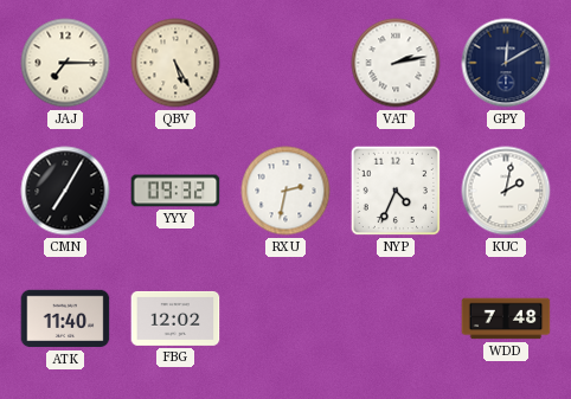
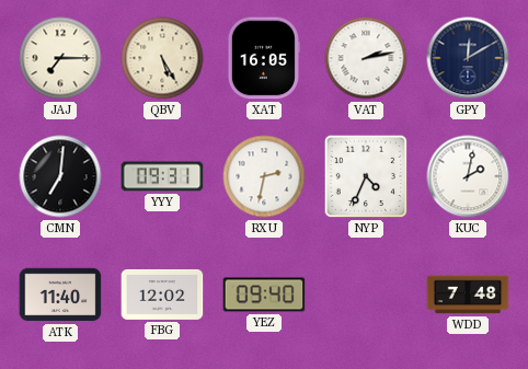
XAT: none -> 16:05
CMN: 7:05 -> 7:01
YYY: 09:32 -> 09:31
YEZ: none -> 09:40
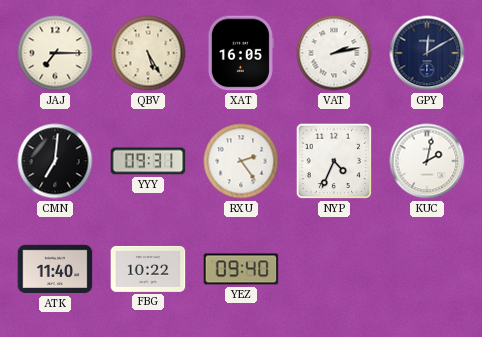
RXU: 2:32 -> 2:24
FBG: 12:02 -> 10:22
WDD: 7:48 -> none
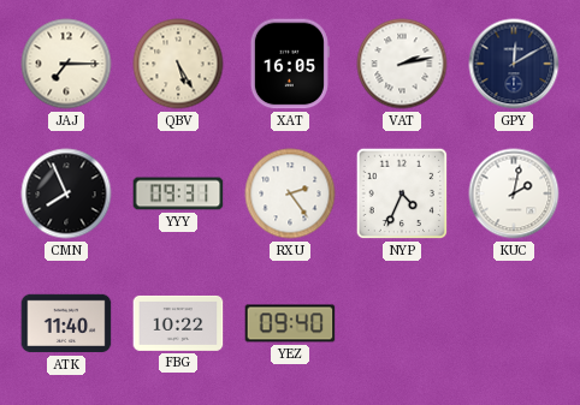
CMN: 7:01 -> 7:56
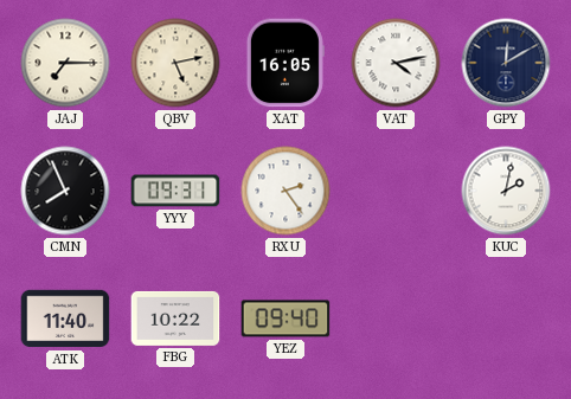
QBV: 5:25 -> 5:13
VAT: 2:13 -> 4:13
NYP: 4:34 -> none
